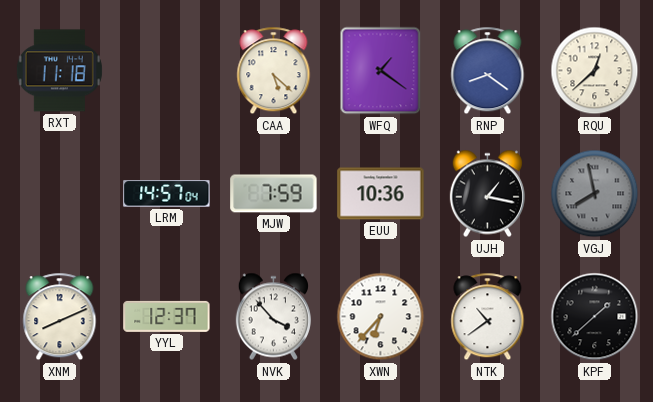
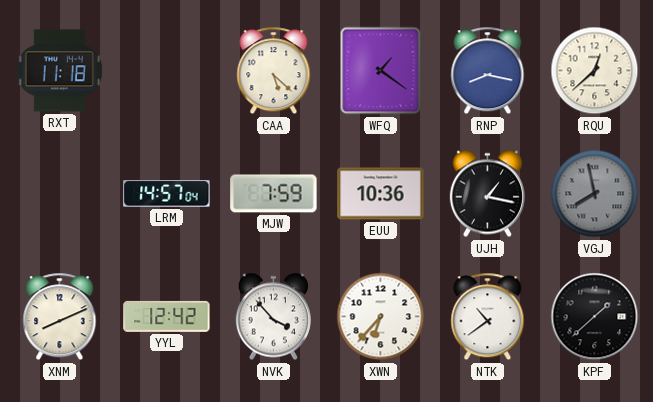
RNP: 8:21 -> 8:17
YYL: 12:37 -> 12:42
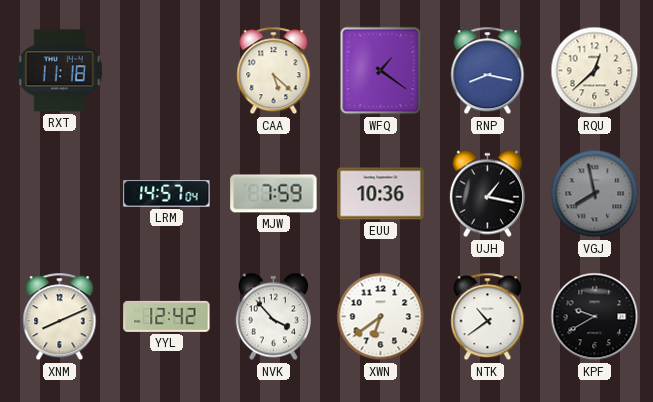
XWN: 6:37 -> 6:39
KPF: 1:38 -> 9:40
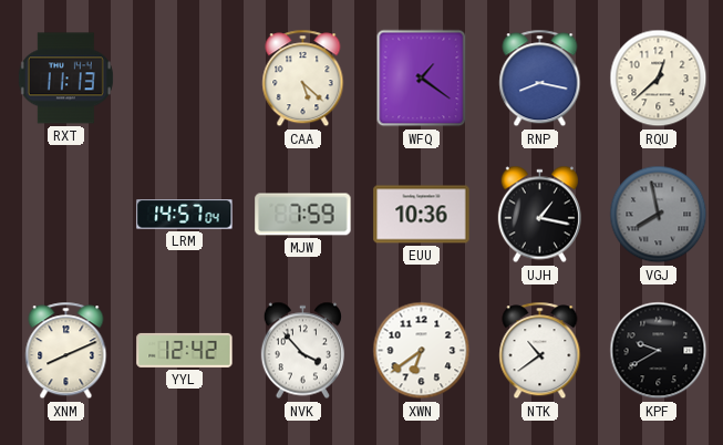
RXT: 11:18 -> 11:13
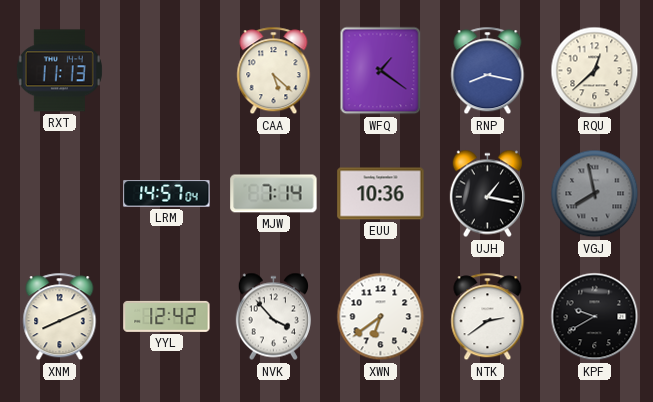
MJW: 7:59 -> 7:14
NTK: 10:39 -> 2:39
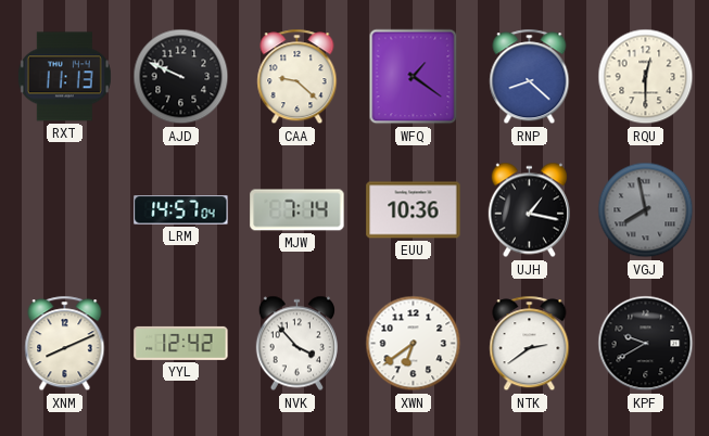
AJD: none -> 9:49
CAA: 5:22 -> 9:22
RNP: 8:17 -> 8:22
RQU: 12:38 -> 12:30
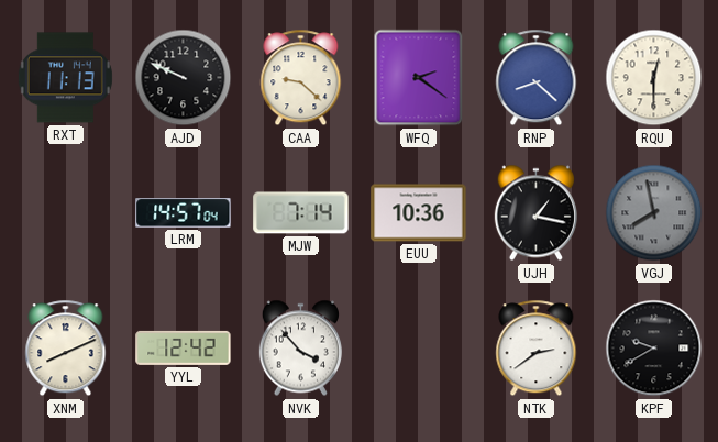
WFQ: 1:21 -> 2:21
XWN: 6:39 -> none
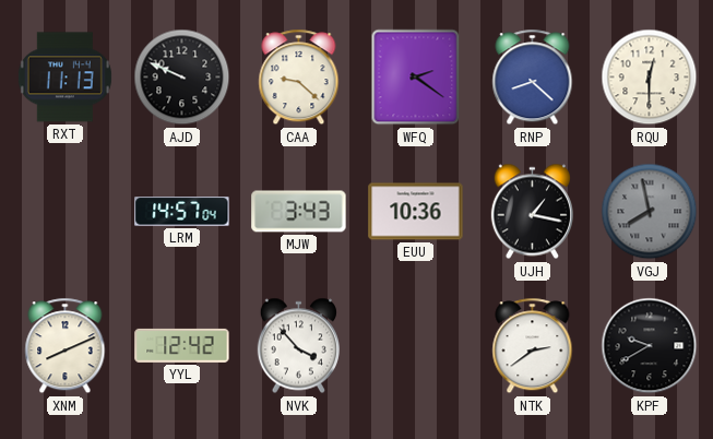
MJW: 7:14 -> 3:43
